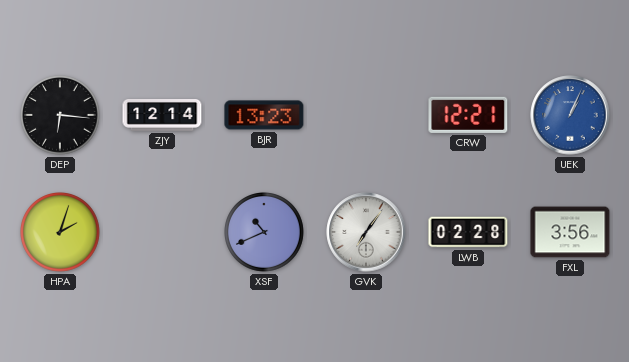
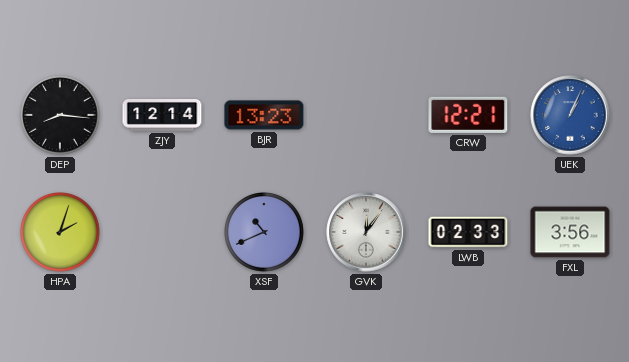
DEP: 6:16 -> 8:16
GVK: 7:06 -> 12:06
LWB: 02:28 -> 02:33
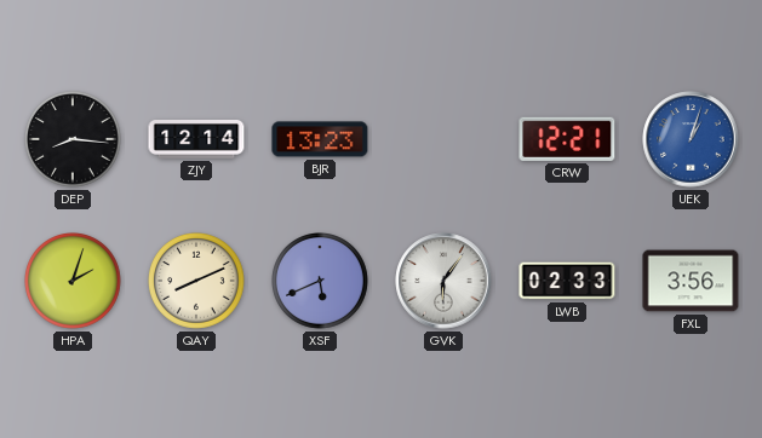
UEK: 1:04 -> 1:03
QAY: none -> 8:11
XSF: 10:41 -> 5:41
GVK: 12:06 -> 6:06
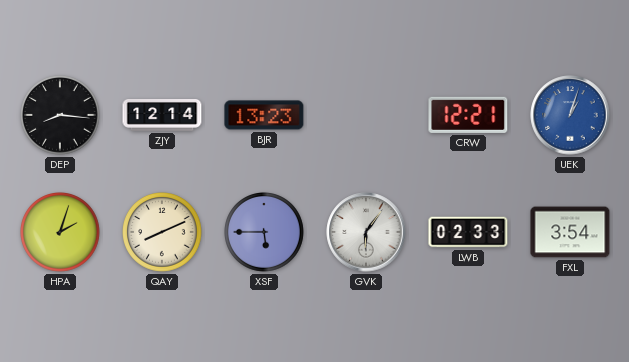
XSF: 5:41 -> 5:45
FXL: 3:56 -> 3:54
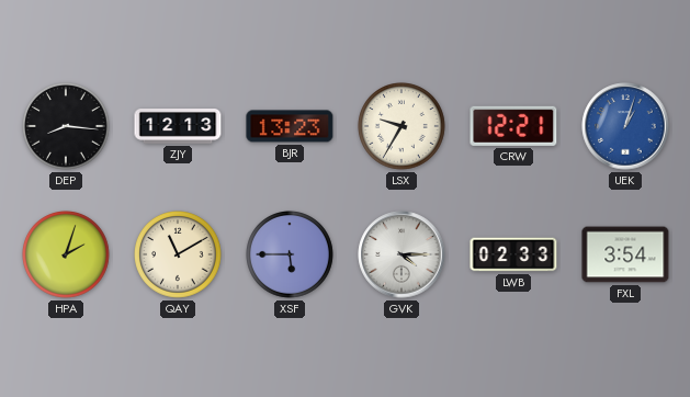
ZJY: 12:14 -> 12:13
LSX: none -> 9:35
QAY: 8:11 -> 11:10
GVK: 6:06 -> 4:15
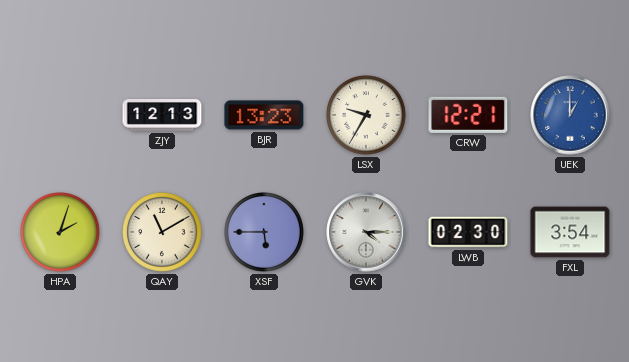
DEP: 8:16 -> none
UEK: 1:03 -> 1:00
LWB: 02:33 -> 02:30
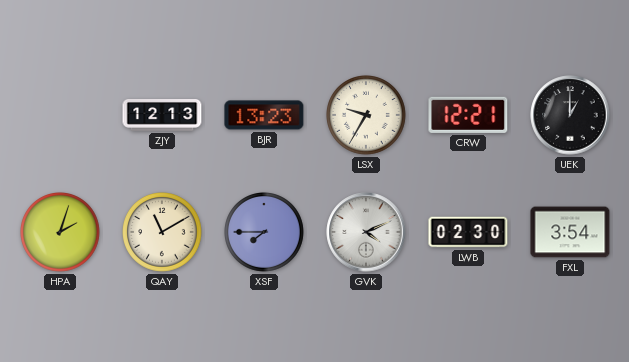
UEK dial: blue -> black
XSF: 5:45 -> 7:45
GVK: 4:15 -> 4:11
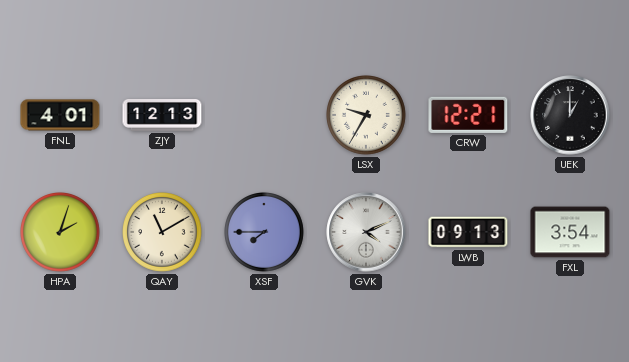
FNL: none -> 4:01
BJR: 13:23 -> none
LWB: 02:30 -> 09:13
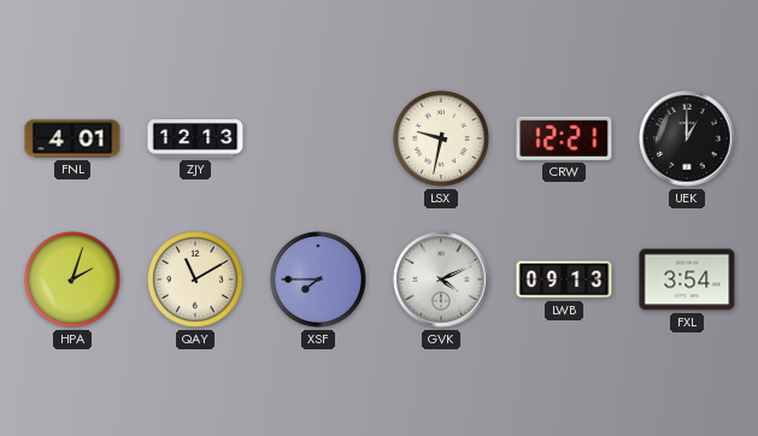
LSX: 9:35 -> 9:32
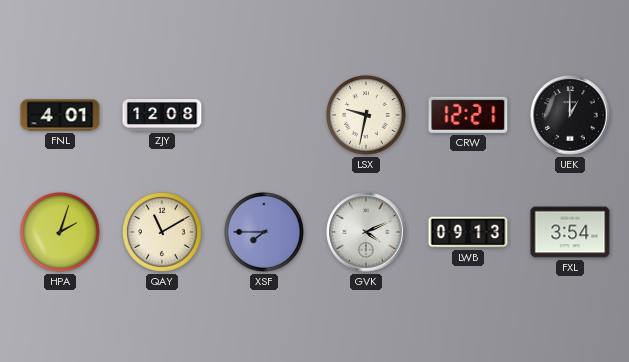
ZJY: 12:13 -> 12:08
